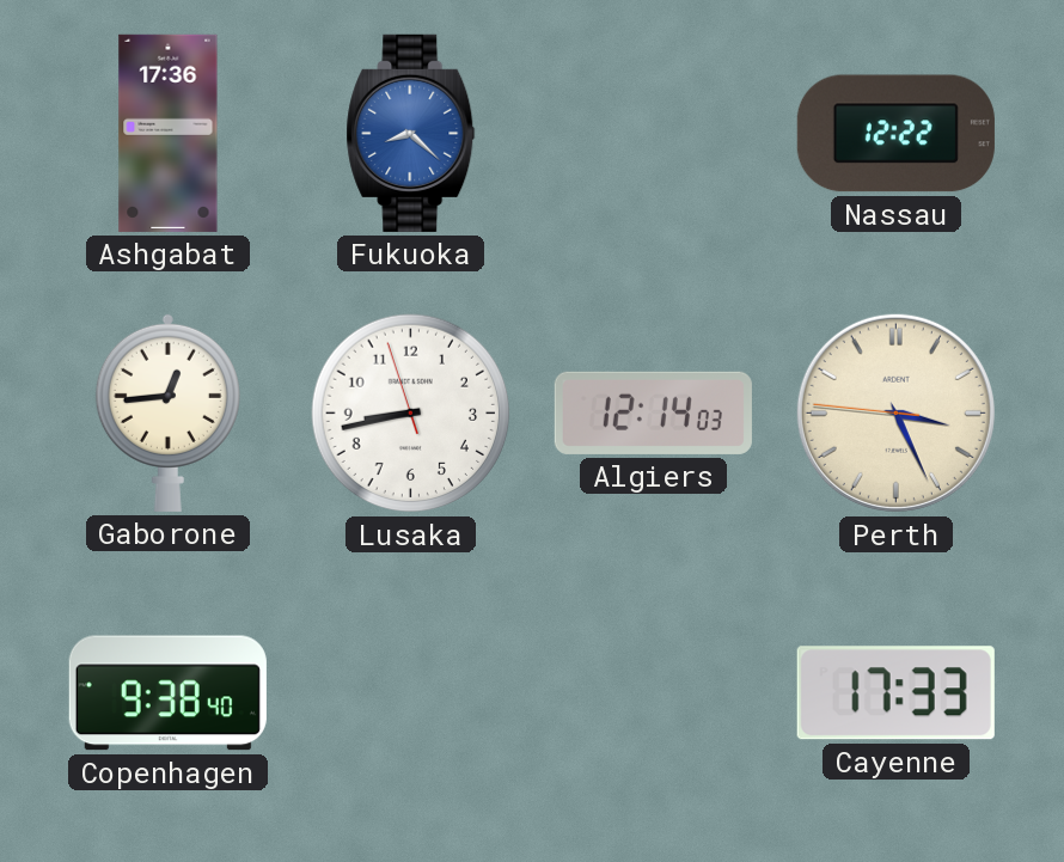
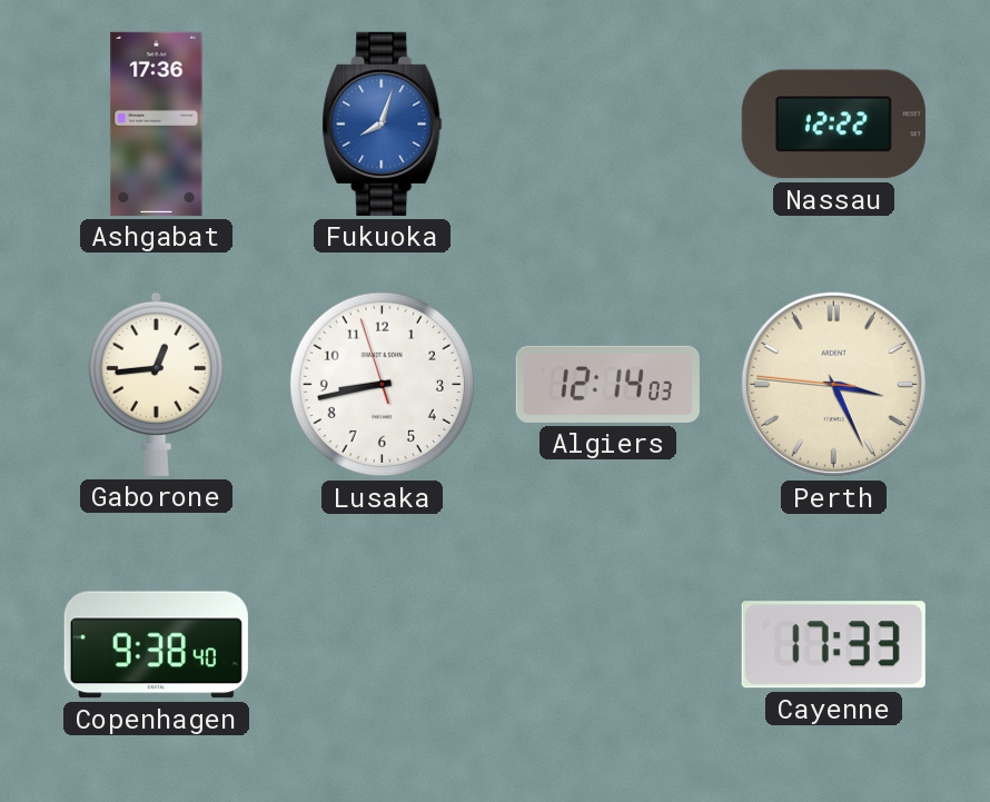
Fukuoka: 8:22 -> 8:03
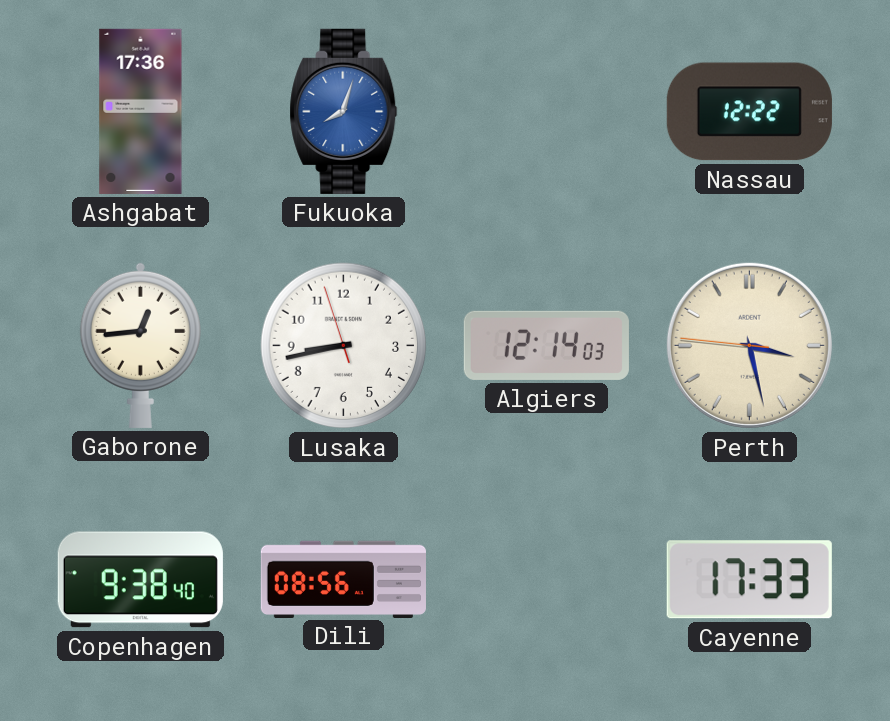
Perth: 3:25 -> 3:27
Dili: none -> 08:56
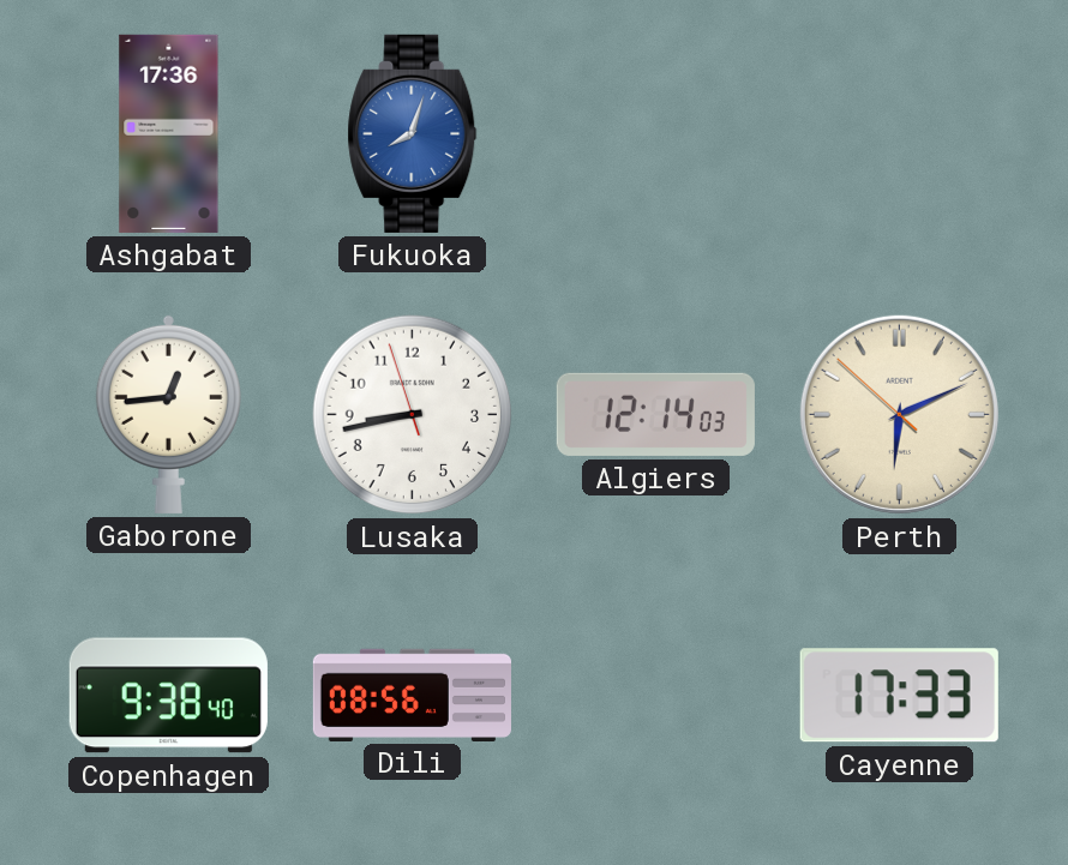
Nassau: 12:22 -> none
Perth: 3:27 -> 6:10
